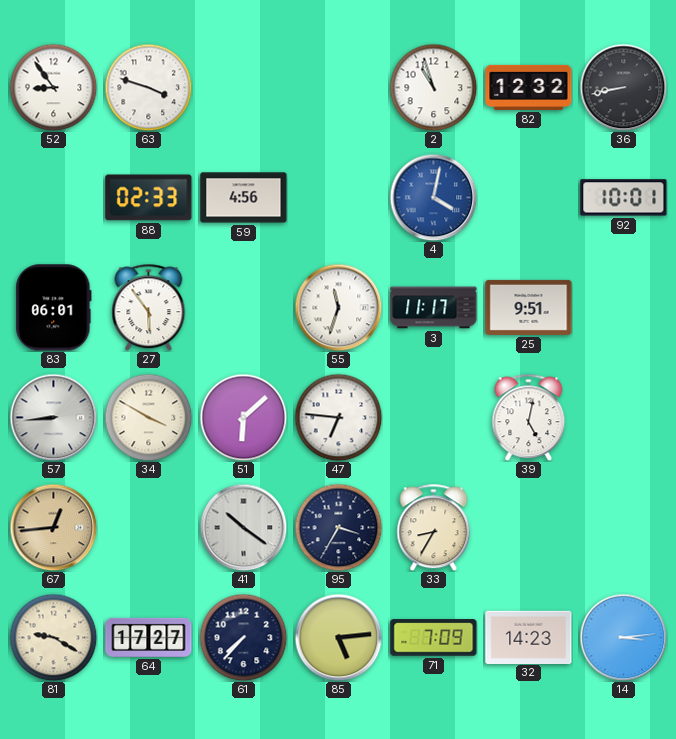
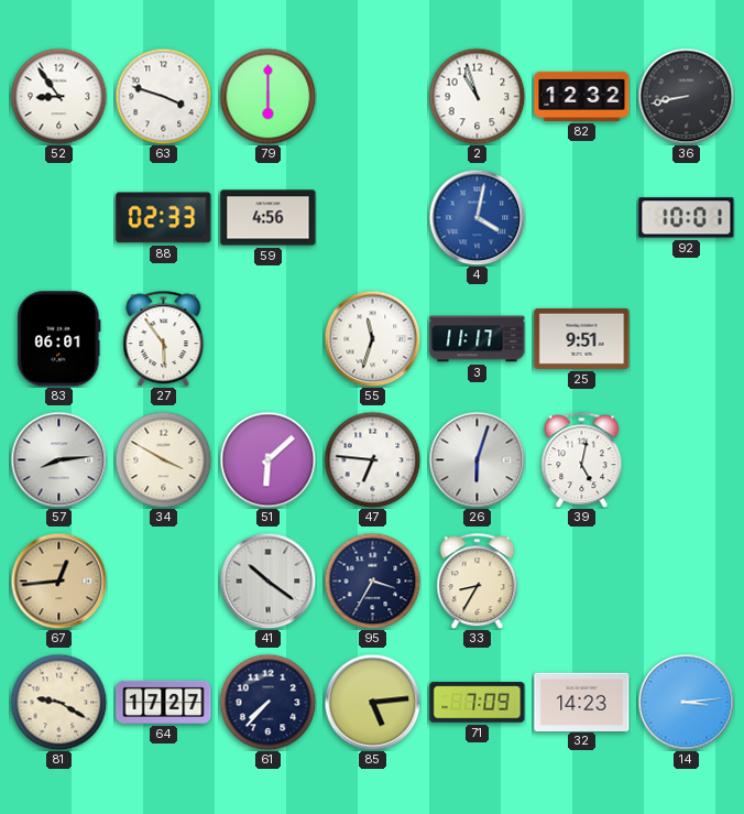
79: none -> 6:00
57: 8:44 -> 8:14
26: none -> 6:03
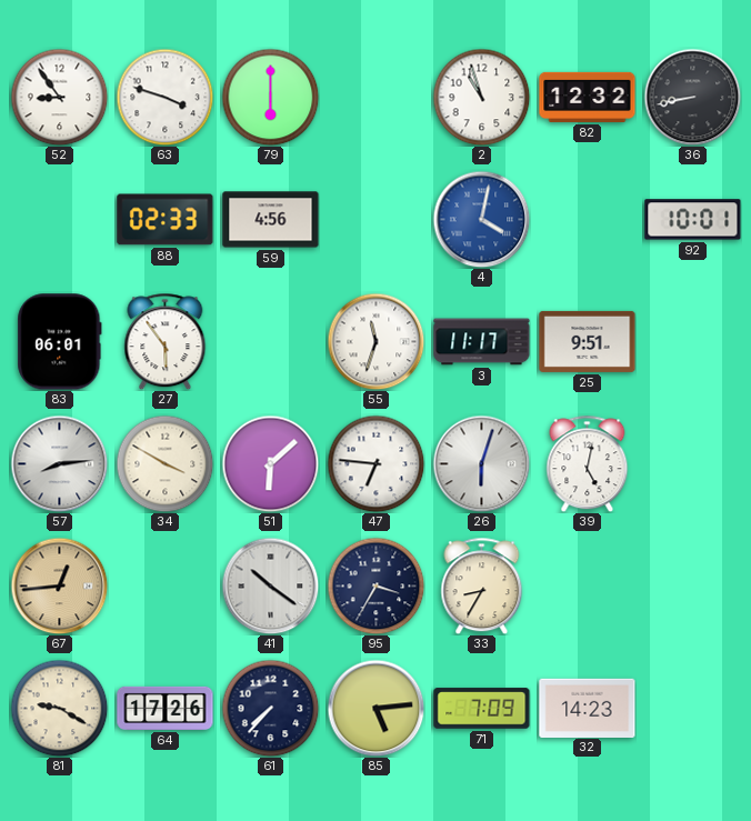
64: 17:27 -> 17:26
14: 3:14 -> none
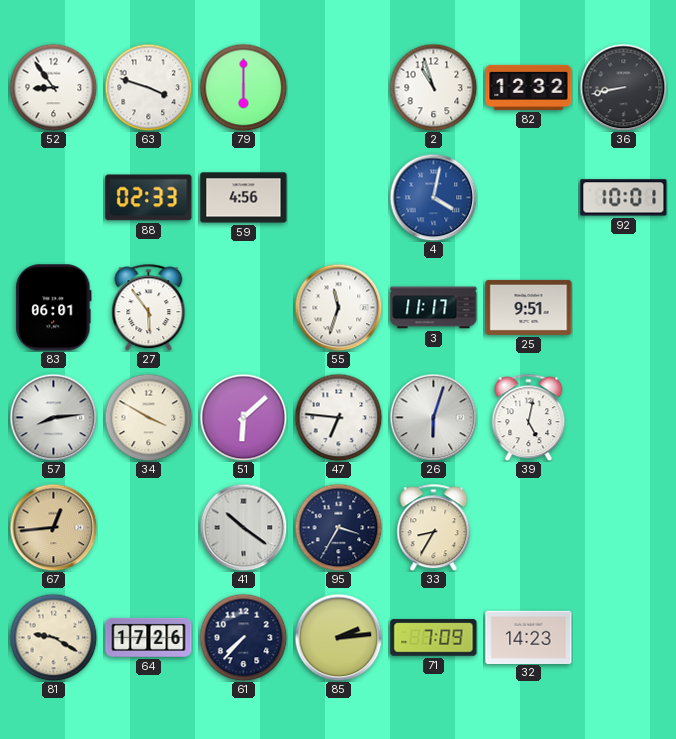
85: 5:14 -> 2:14
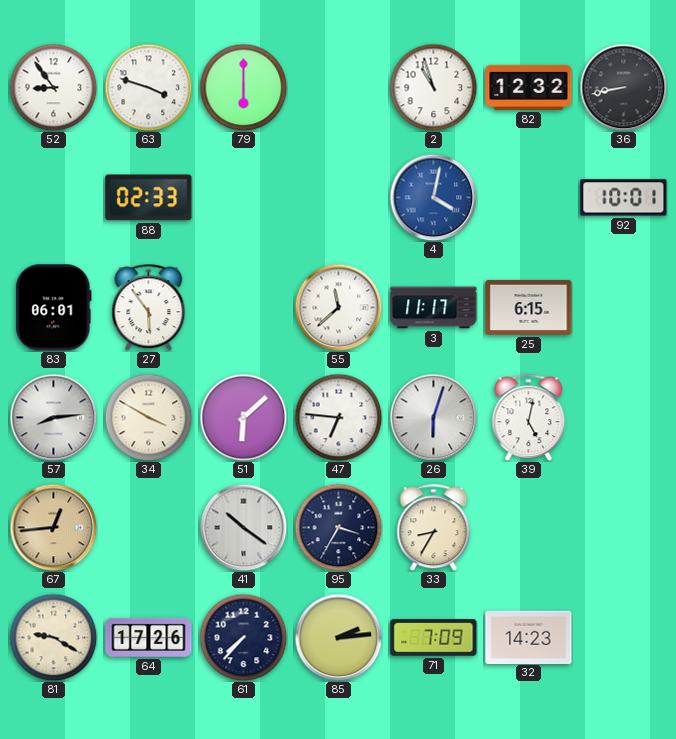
59: 4:56 -> none
55: 11:33 -> 11:38
25: 9:51 -> 6:15
